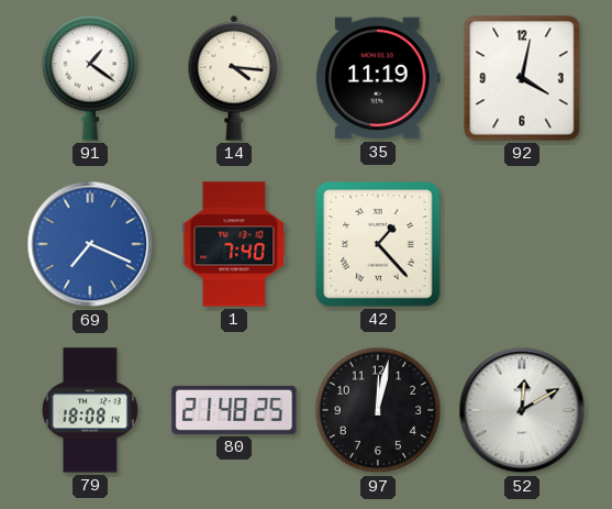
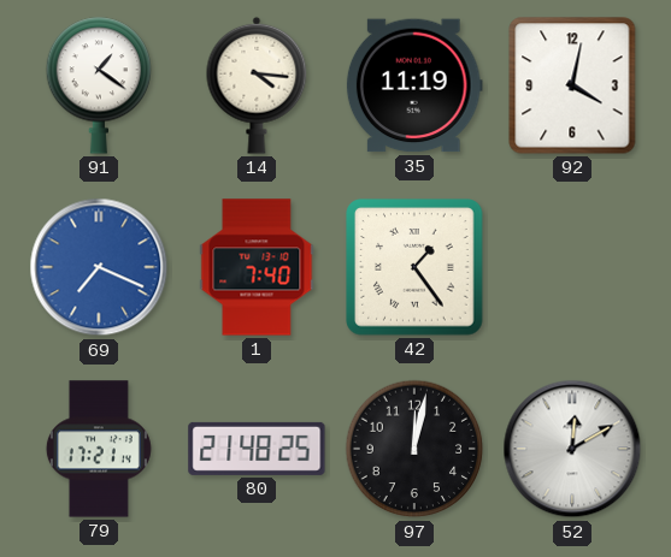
42: 1:23 -> 1:24
79: 18:08 -> 17:21
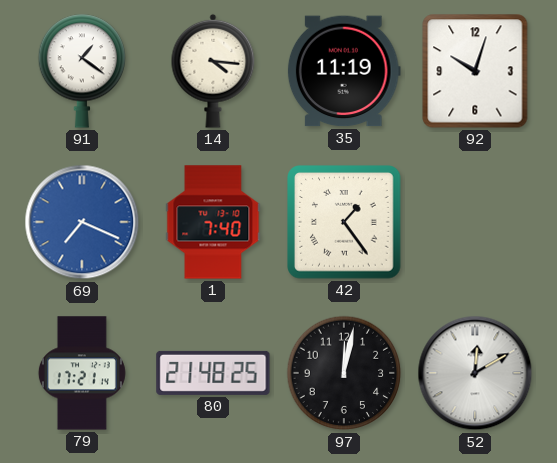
92: 4:02 -> 10:03
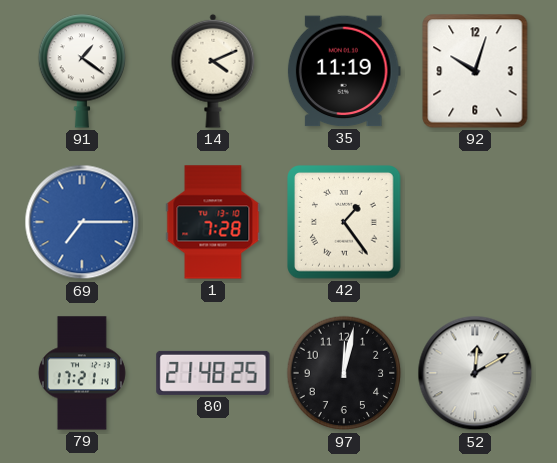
14: 4:16 -> 4:11
69: 7:19 -> 7:15
1: 7:40 -> 7:28
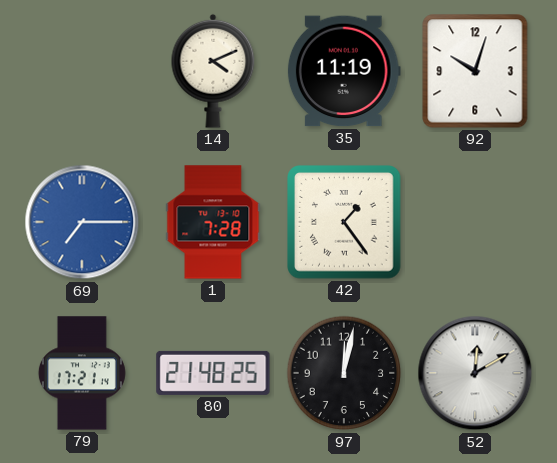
91: 1:21 -> none
